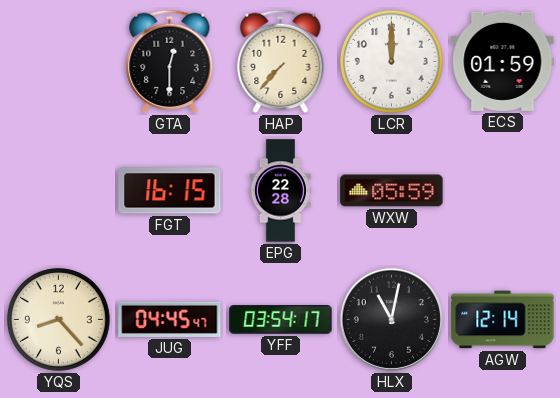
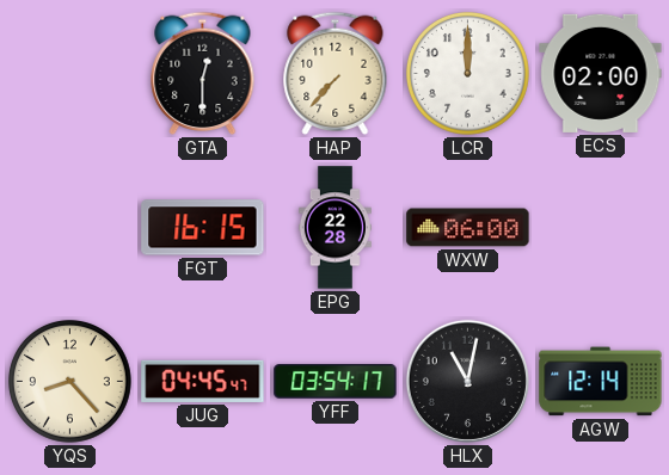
ECS: 01:59 -> 02:00
WXW: 05:59 -> 06:00
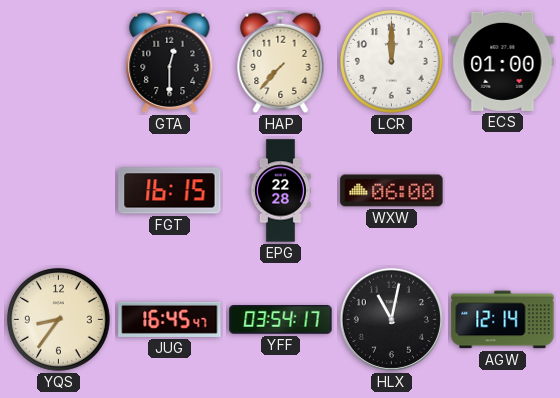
ECS: 02:00 -> 01:00
YQS: 8:23 -> 8:36
JUG: 04:45 -> 16:45
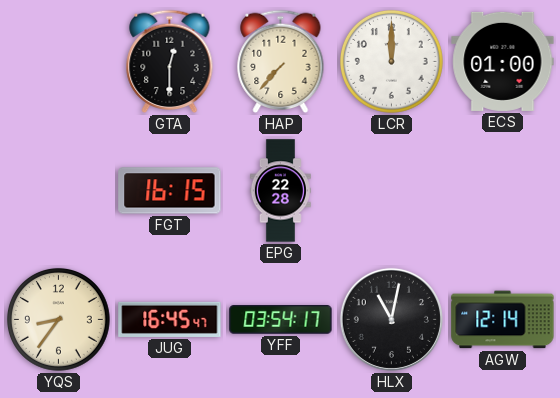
WXW: 06:00 -> none
